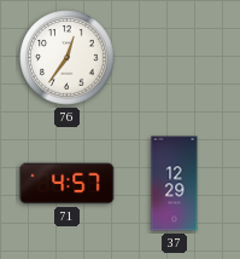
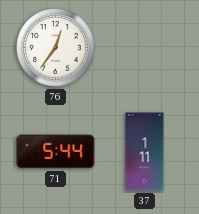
71: 4:57 -> 5:44
37: 12:29 -> 1:11
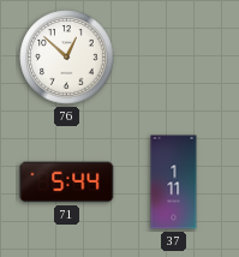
76: 12:36 -> 12:52
